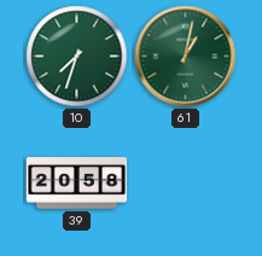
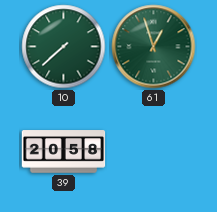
10: 7:33 -> 7:38
61: 1:02 -> 12:57
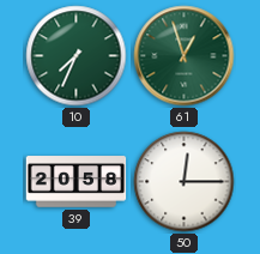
10: 7:38 -> 7:34
50: none -> 12:15
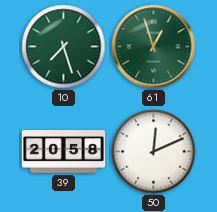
10: 7:34 -> 7:27
50: 12:15 -> 12:11
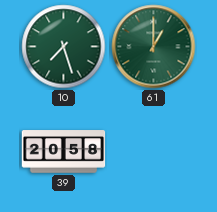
61: 12:57 -> 1:00
50: 12:11 -> none
